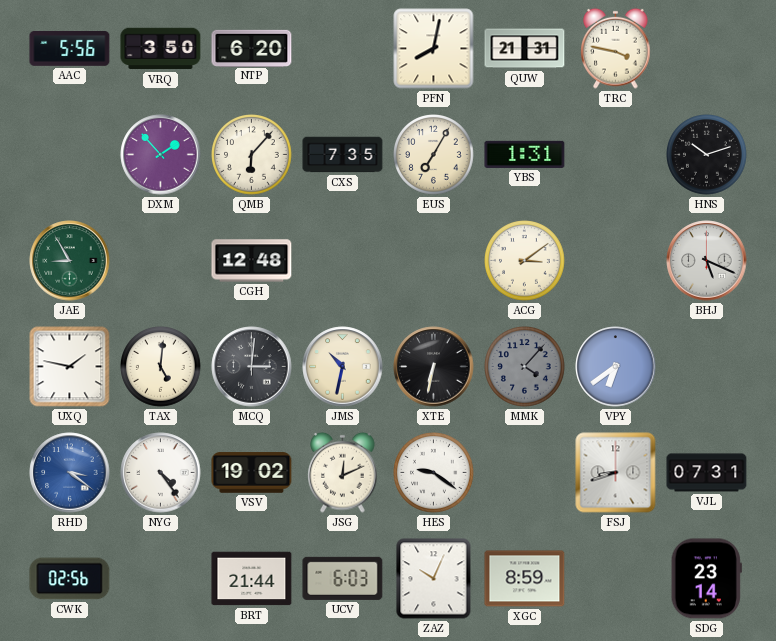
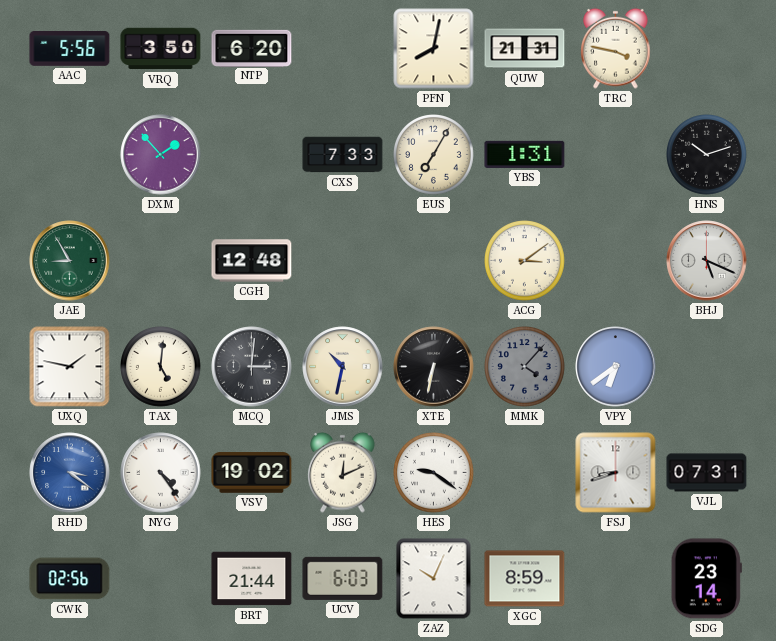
QMB: 6:07 -> none
CXS: 7:35 -> 7:33
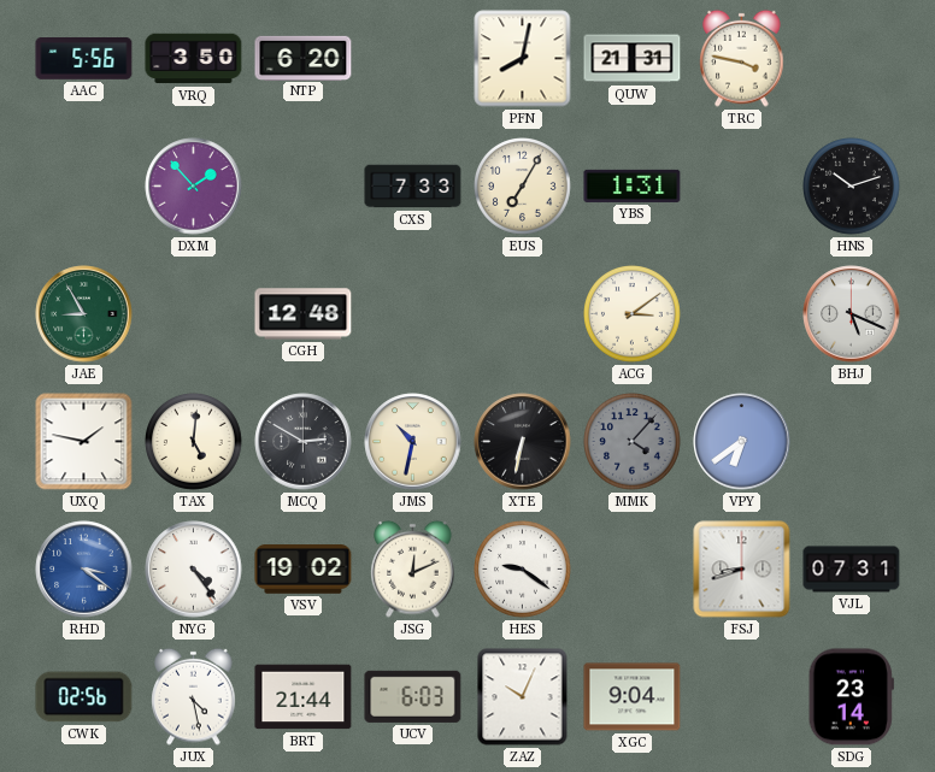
MCQ: 3:01 -> 2:50
JUX: none -> 4:28
XGC: 8:59 -> 9:04
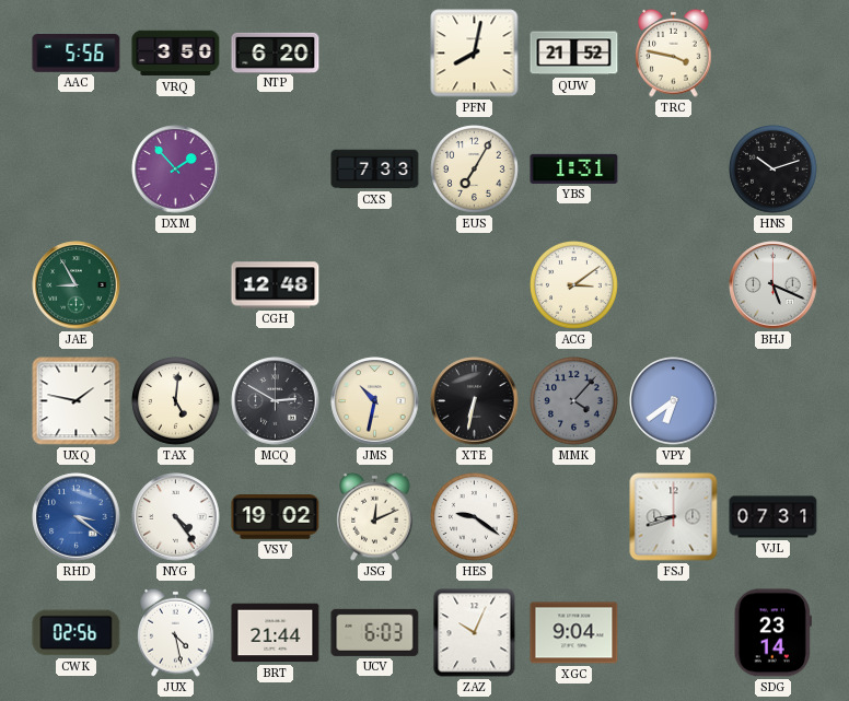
QUW: 21:31 -> 21:52
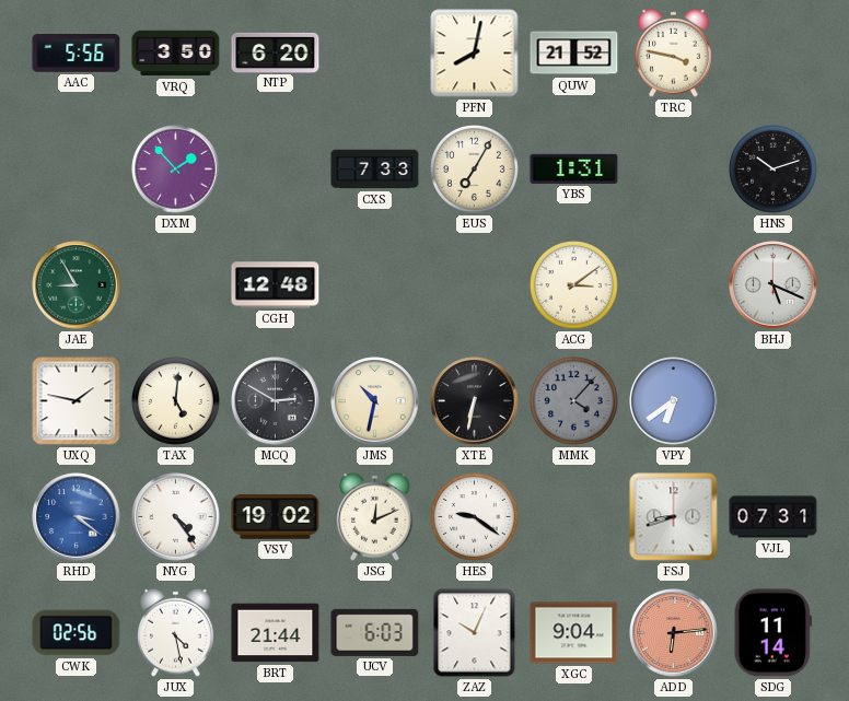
ADD: none -> 6:14
SDG: 23:14 -> 11:14
